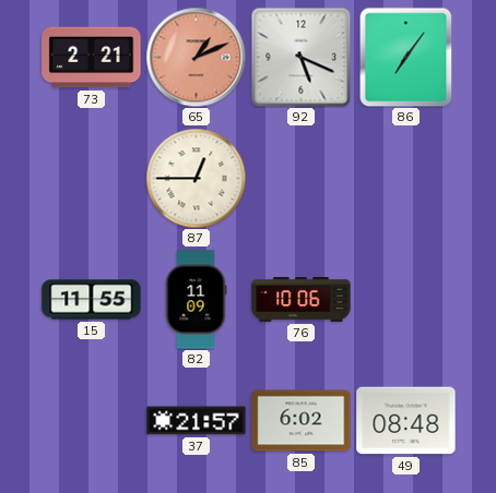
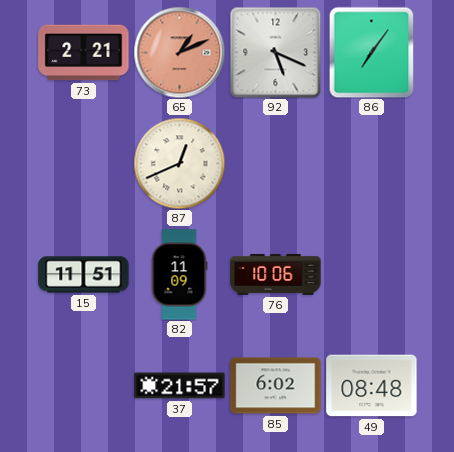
87: 12:45 -> 12:41
15: 11:55 -> 11:51
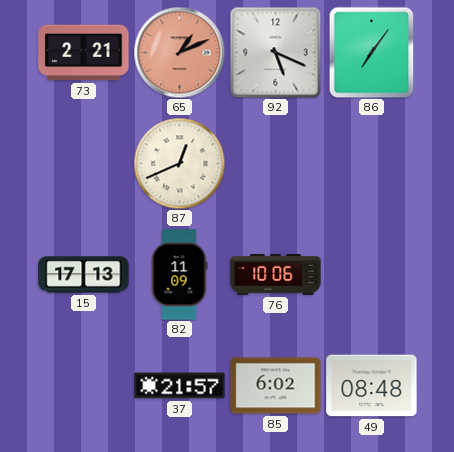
15: 11:51 -> 17:13
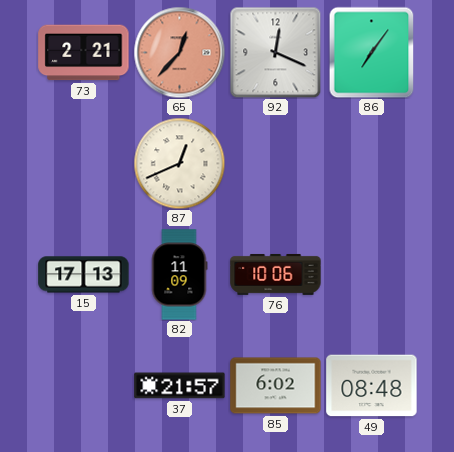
65: 1:11 -> 12:37
92: 5:19 -> 12:19
